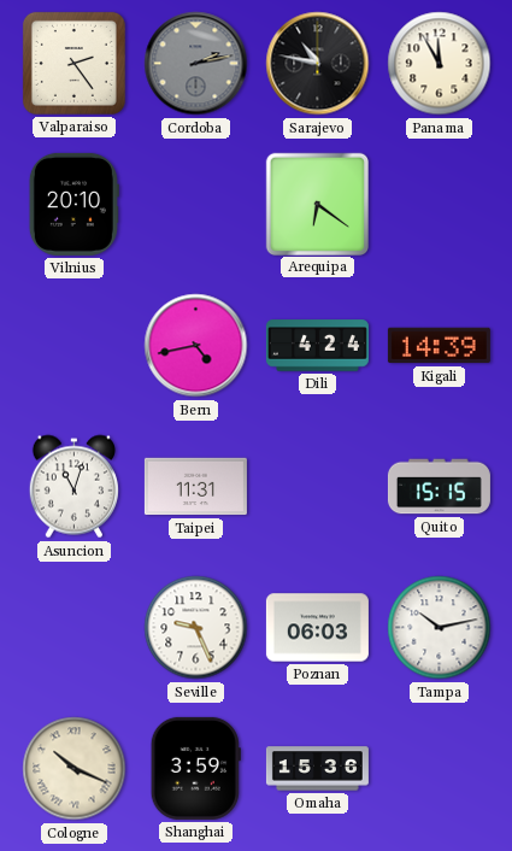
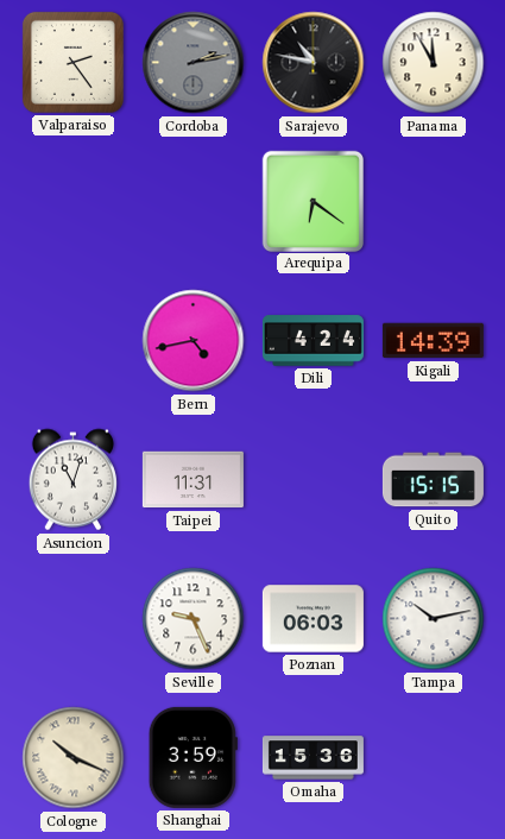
Vilnius: 20:10 -> none
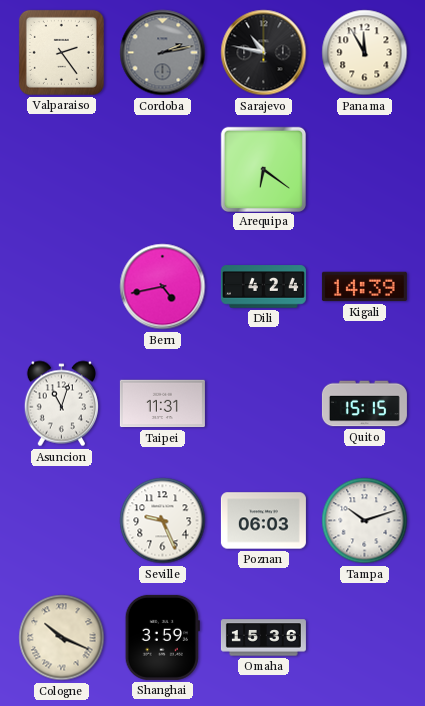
Tampa: 10:13 -> 10:12
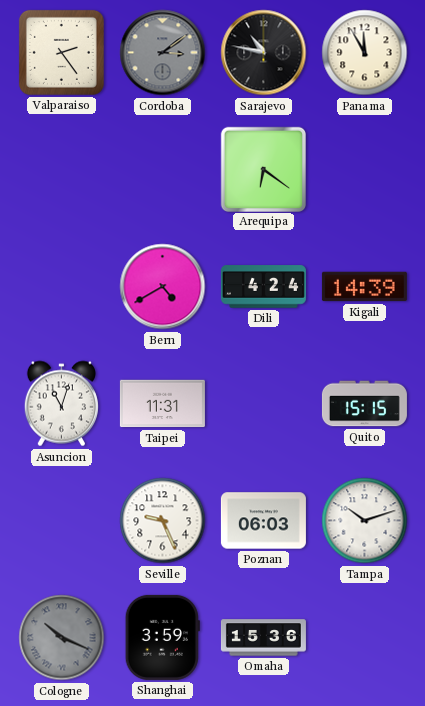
Cordoba: 2:13 -> 3:09
Bern: 4:43 -> 4:40
Cologne dial: cream -> grey
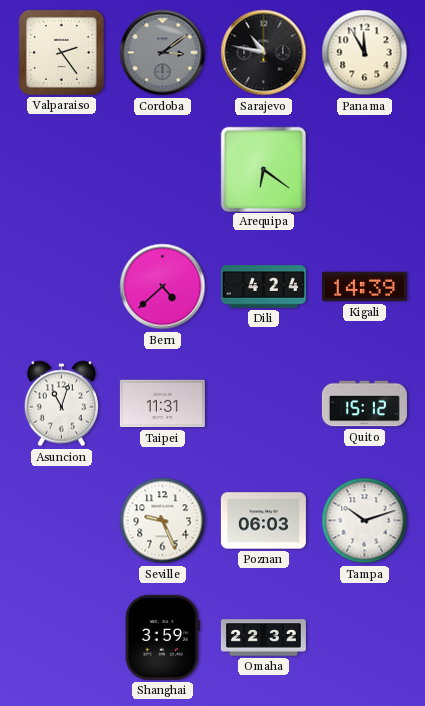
Bern: 4:40 -> 4:38
Quito: 15:15 -> 15:12
Cologne: 10:19 -> none
Omaha: 15:36 -> 22:32
